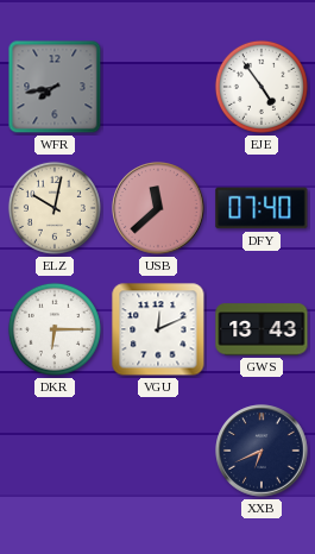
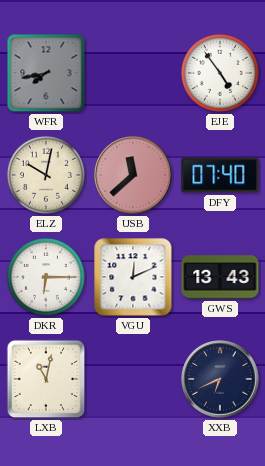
LXB: none -> 11:02
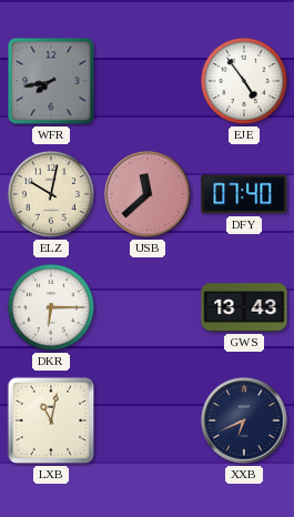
VGU: 12:11 -> none
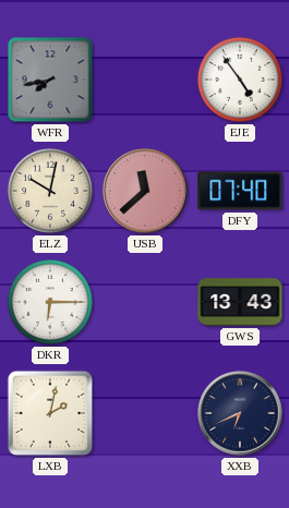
LXB: 11:02 -> 2:02
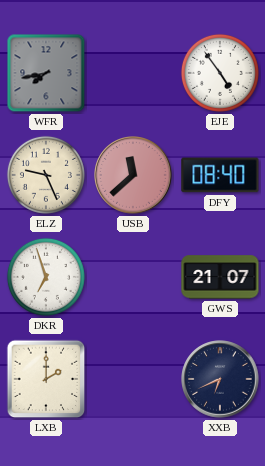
ELZ: 10:02 -> 9:26
DFY: 07:40 -> 08:40
DKR: 6:15 -> 6:57
GWS: 13:43 -> 21:07
LXB: 2:02 -> 2:00
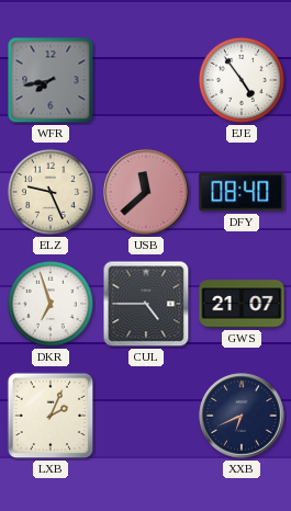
CUL: none -> 4:45
LXB: 2:00 -> 2:04
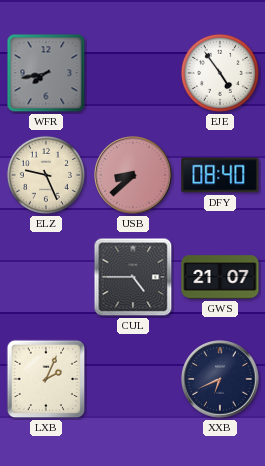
USB: 11:38 -> 8:38
DKR: 6:57 -> none
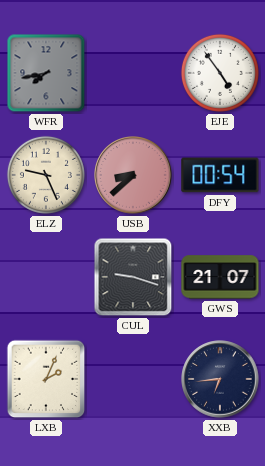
DFY: 08:40 -> 00:54
CUL: 4:45 -> 9:18
XXB: 6:41 -> 6:44
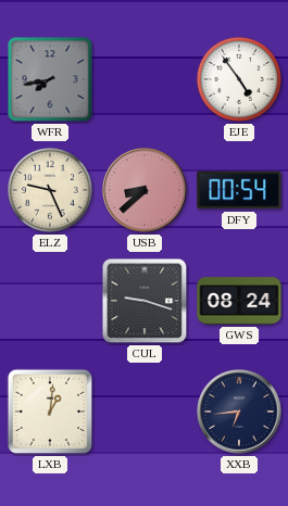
GWS: 21:07 -> 08:24
LXB: 2:04 -> 1:01
